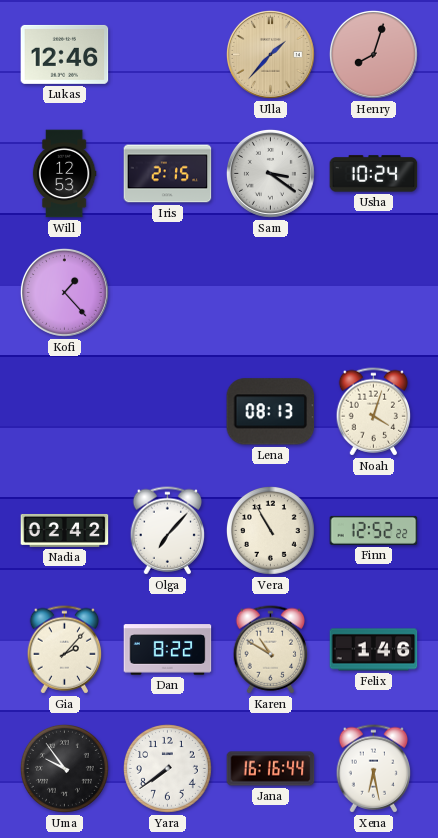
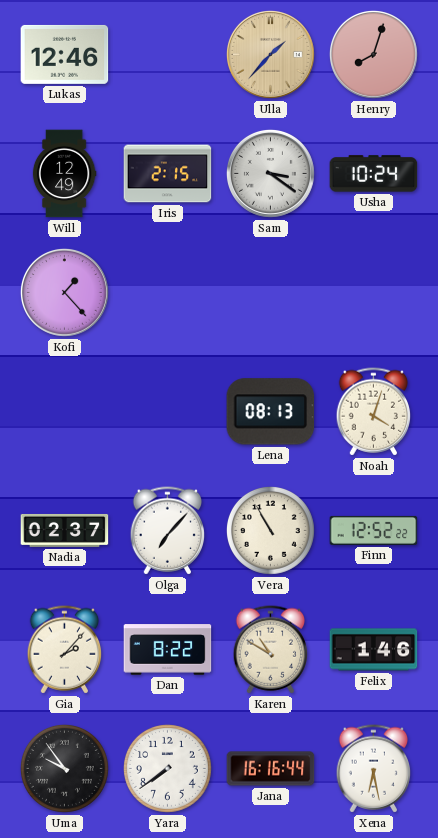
Will: 12:53 -> 12:49
Nadia: 02:42 -> 02:37
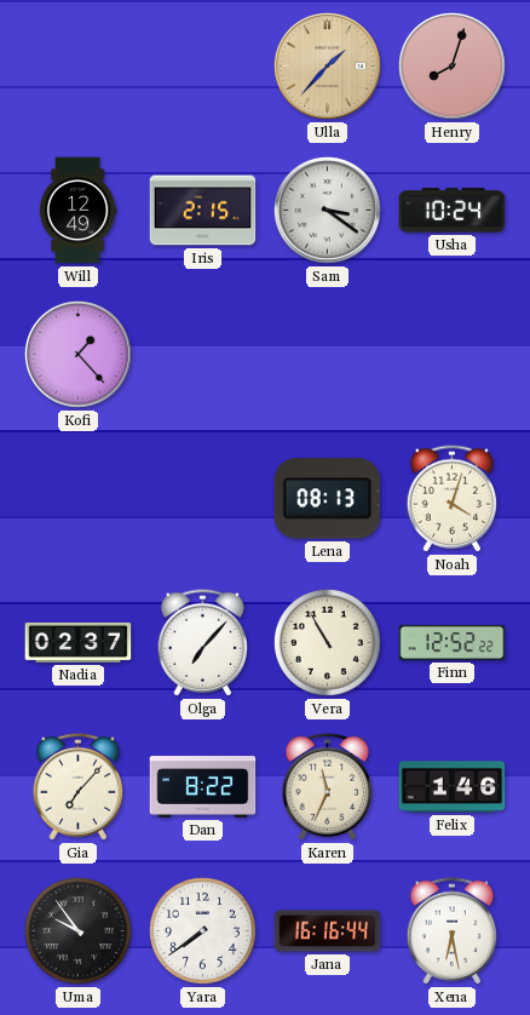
Lukas: 12:46 -> none
Gia: 2:07 -> 7:07
Karen: 10:50 -> 11:34
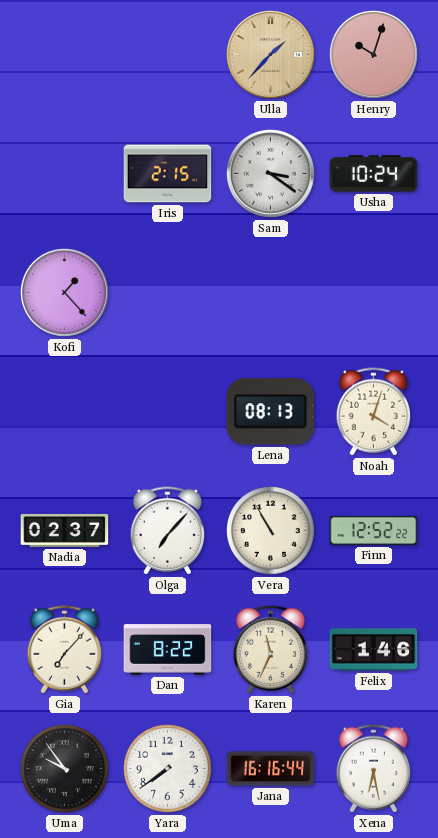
Henry: 8:03 -> 10:03
Will: 12:49 -> none
